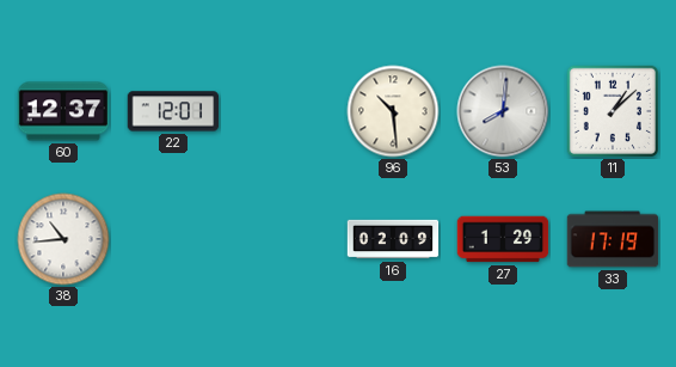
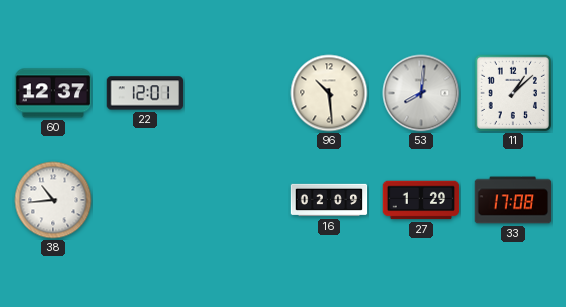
33: 17:19 -> 17:08
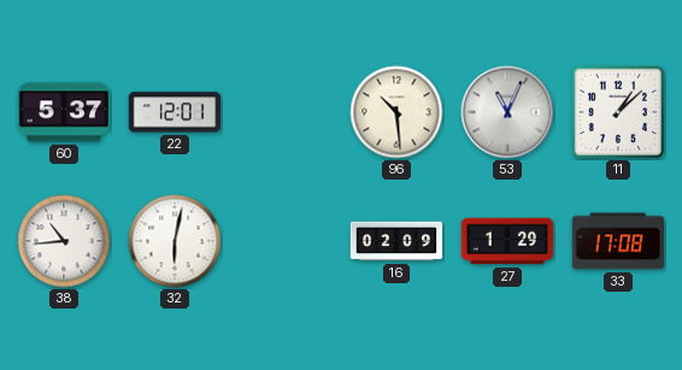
60: 12:37 -> 5:37
53: 8:01 -> 11:04
32: none -> 6:02
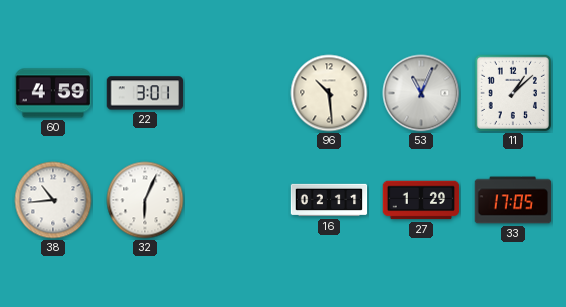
60: 5:37 -> 4:59
22: 12:01 -> 3:01
32: 6:02 -> 6:04
16: 02:09 -> 02:11
33: 17:08 -> 17:05
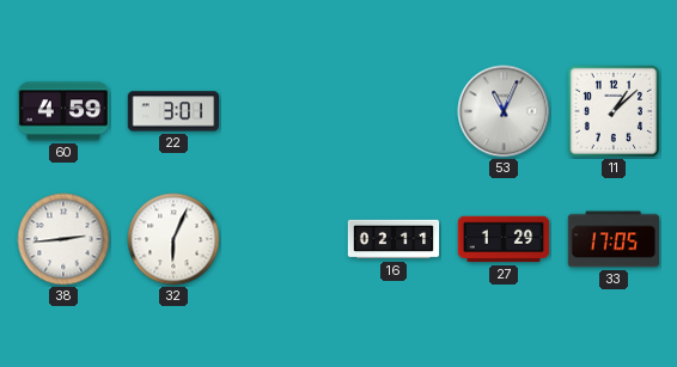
96: 10:29 -> none
38: 10:44 -> 2:44
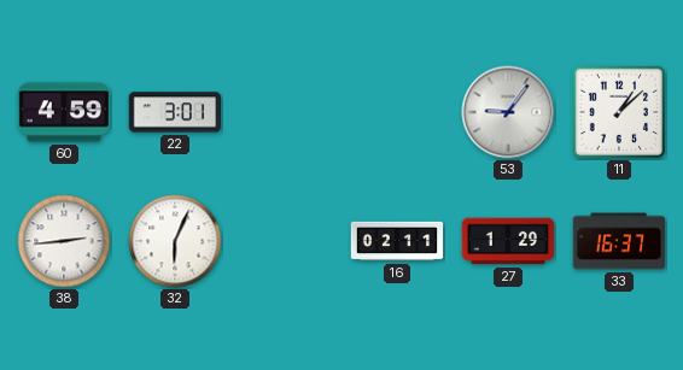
53: 11:04 -> 9:06
33: 17:05 -> 16:37
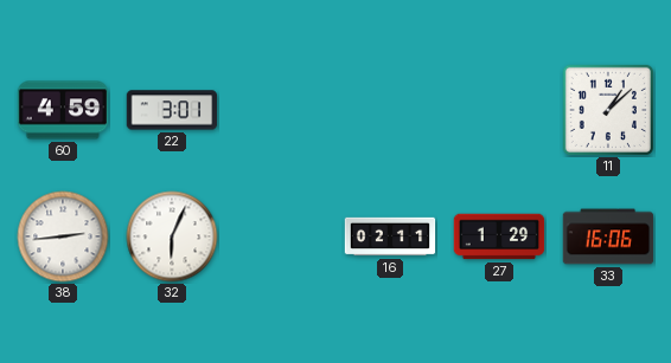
53: 9:06 -> none
33: 16:37 -> 16:06
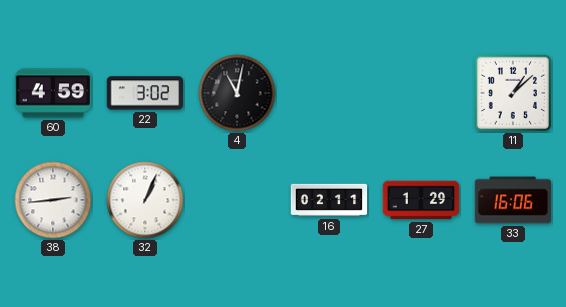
22: 3:01 -> 3:02
4: none -> 11:02
32: 6:04 -> 1:04
